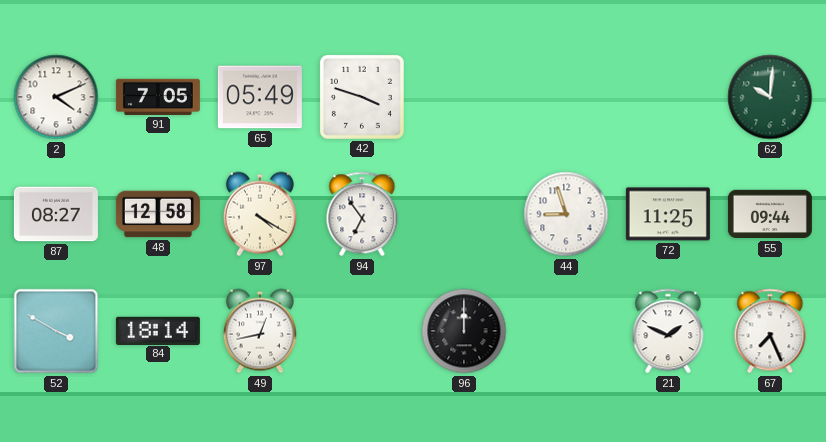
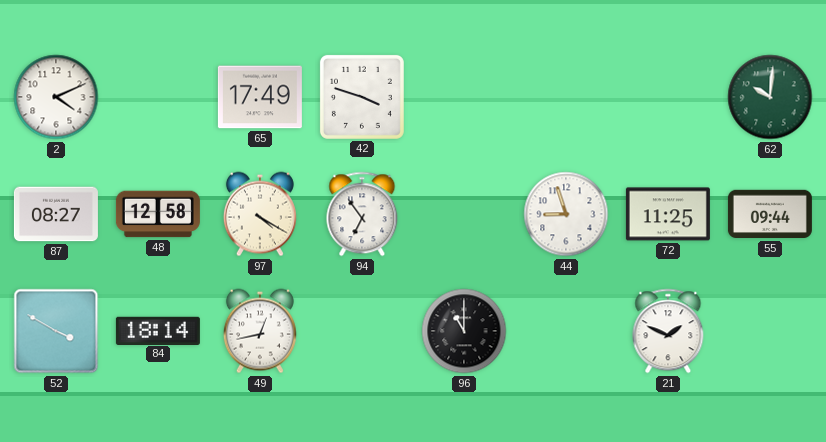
91: 7:05 -> none
65: 05:49 -> 17:49
96: 12:00 -> 11:00
67: 7:26 -> none
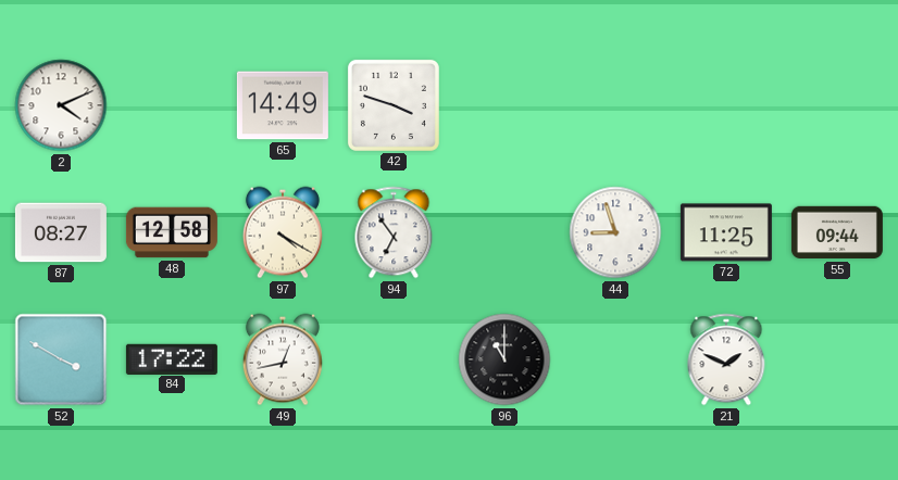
65: 17:49 -> 14:49
62: 10:01 -> none
84: 18:14 -> 17:22
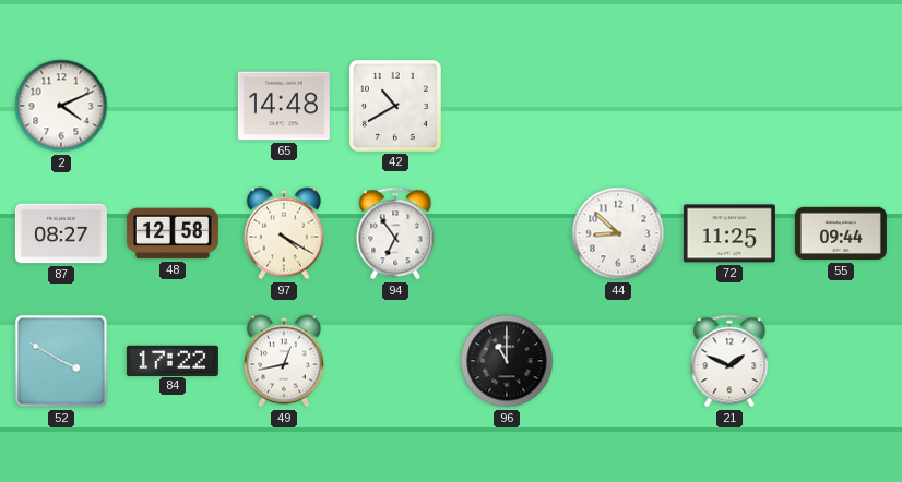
65: 14:49 -> 14:48
42: 3:48 -> 10:40
44: 8:57 -> 8:52
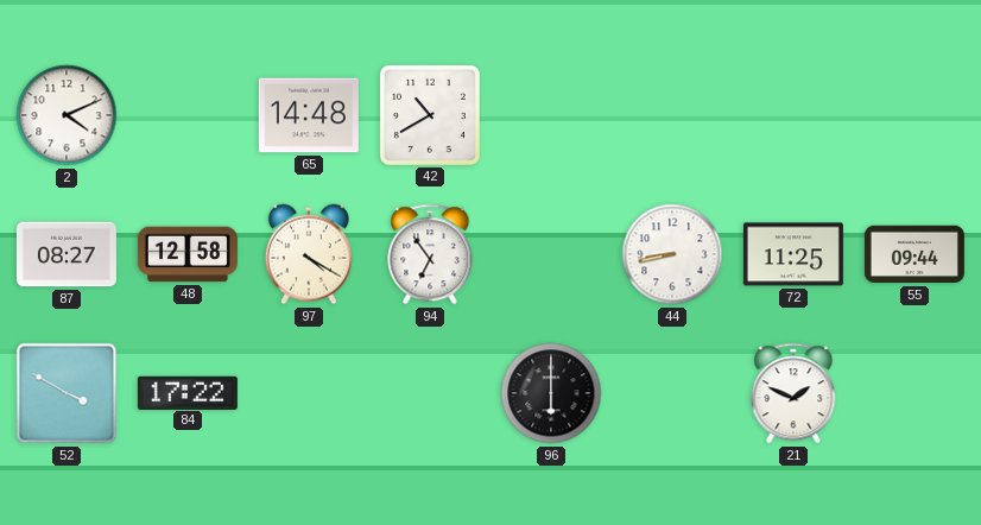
44: 8:52 -> 8:43
49: 12:43 -> none
96: 11:00 -> 6:00
